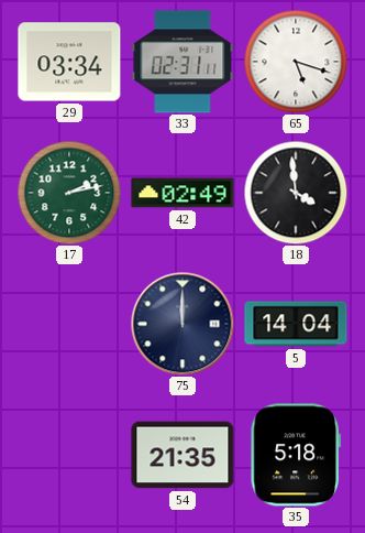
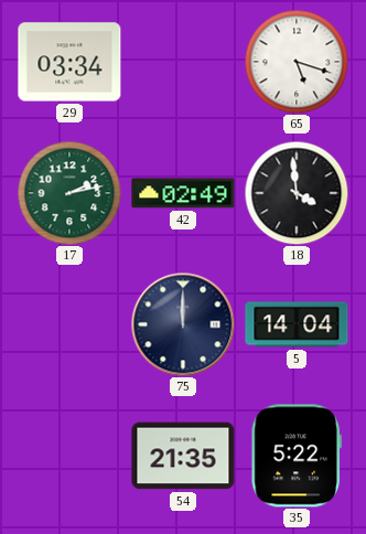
33: 02:31 -> none
35: 5:18 -> 5:22
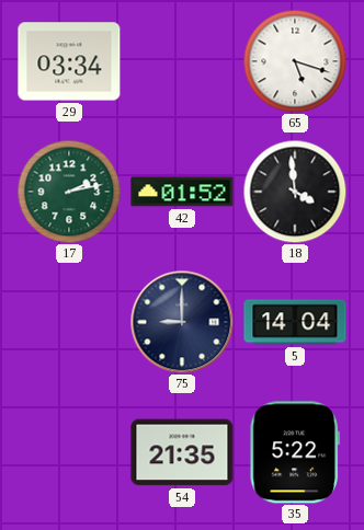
42: 02:49 -> 01:52
75: 12:00 -> 9:00
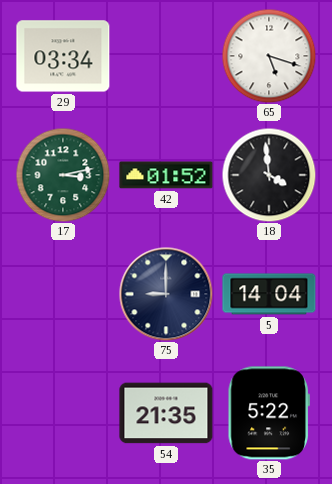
17: 2:13 -> 3:13
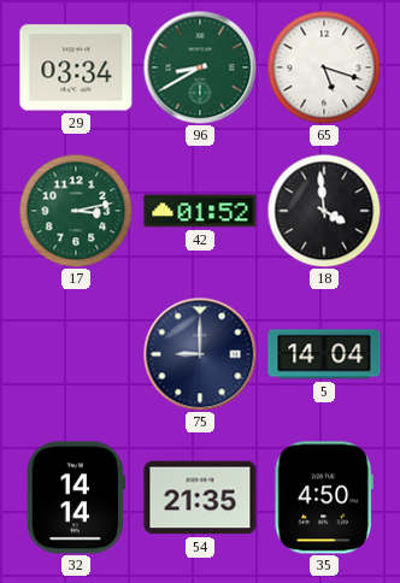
96: none -> 8:40
32: none -> 14:14
35: 5:22 -> 4:50
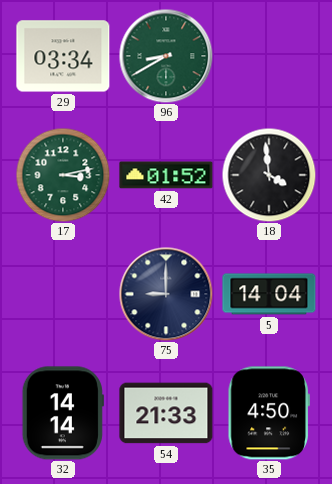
65: 5:18 -> none
54: 21:35 -> 21:33
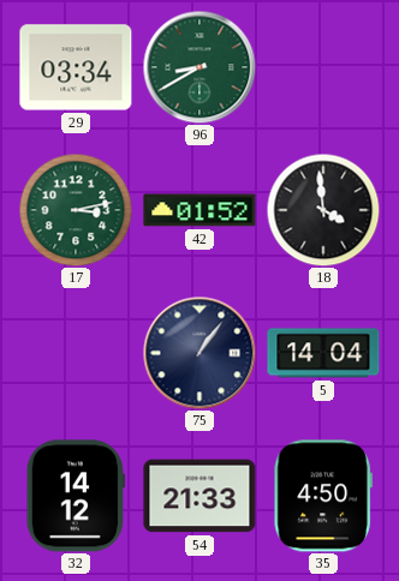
75: 9:00 -> 1:06
32: 14:14 -> 14:12
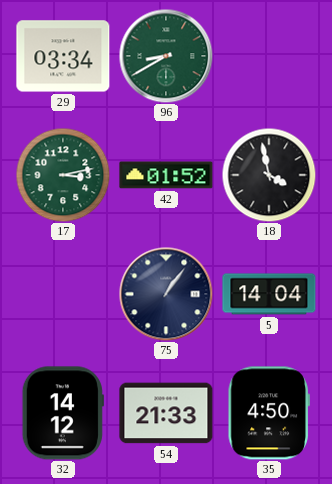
18: 3:59 -> 3:58
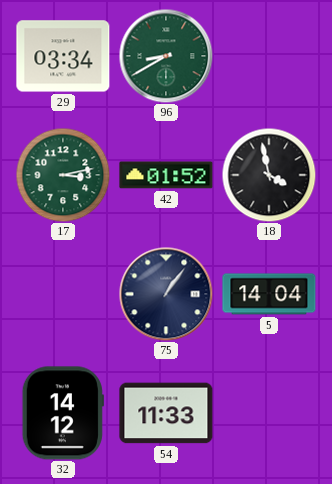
54: 21:33 -> 11:33
35: 4:50 -> none
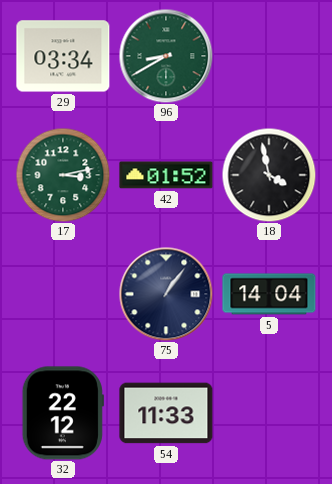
32: 14:12 -> 22:12
